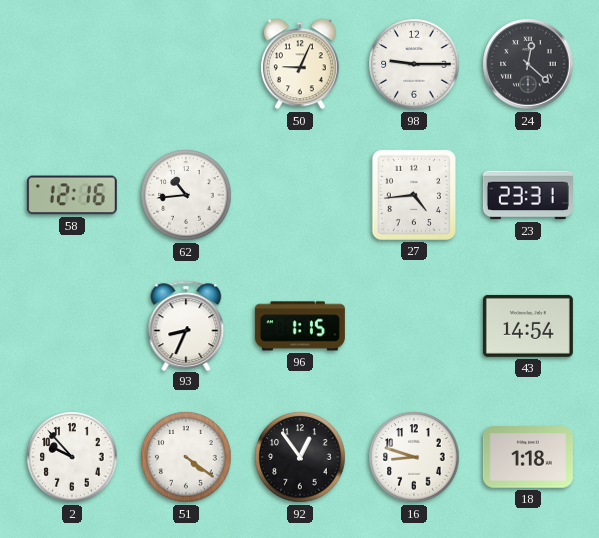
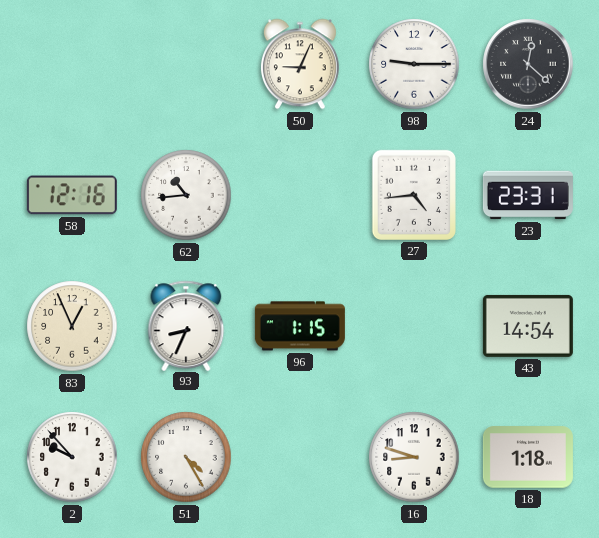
83: none -> 12:56
51: 4:21 -> 4:25
92: 12:54 -> none
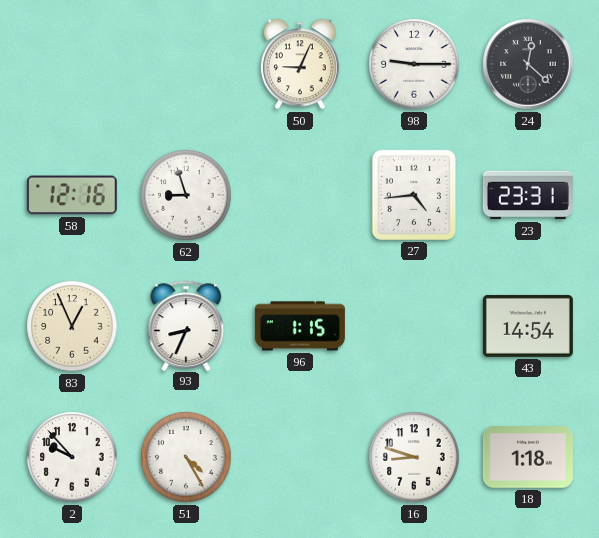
62: 10:44 -> 8:57
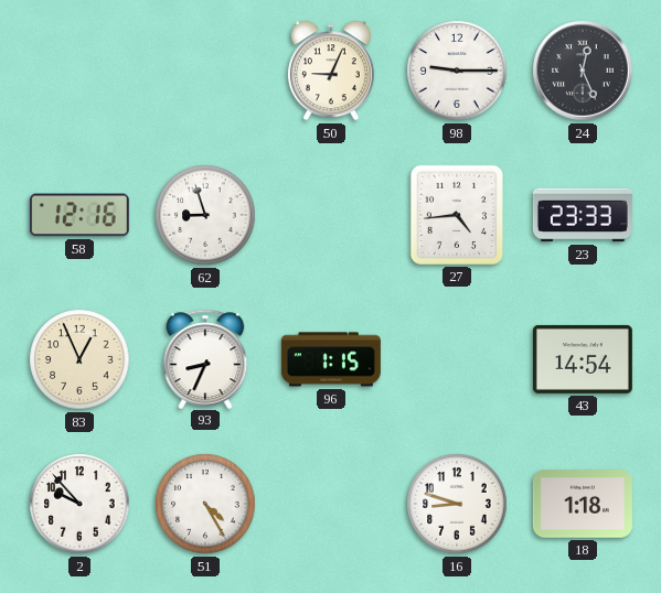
24: 12:22 -> 12:26
23: 23:31 -> 23:33
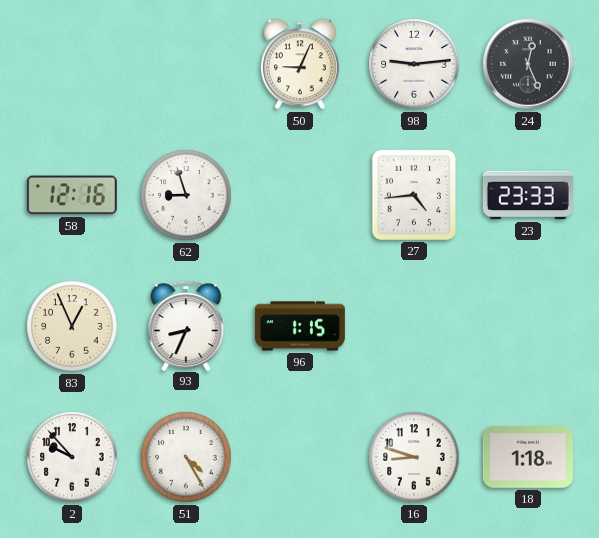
98: 9:15 -> 9:14
43: 14:54 -> none
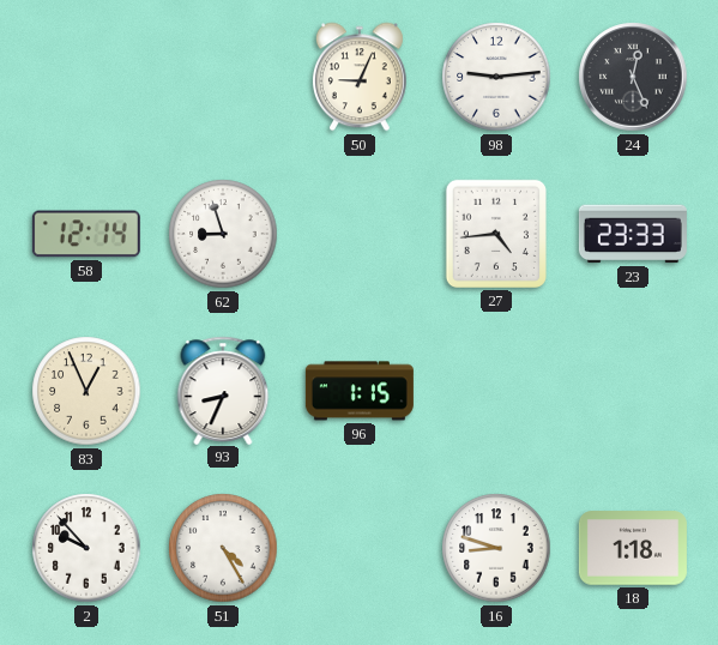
58: 12:16 -> 12:14
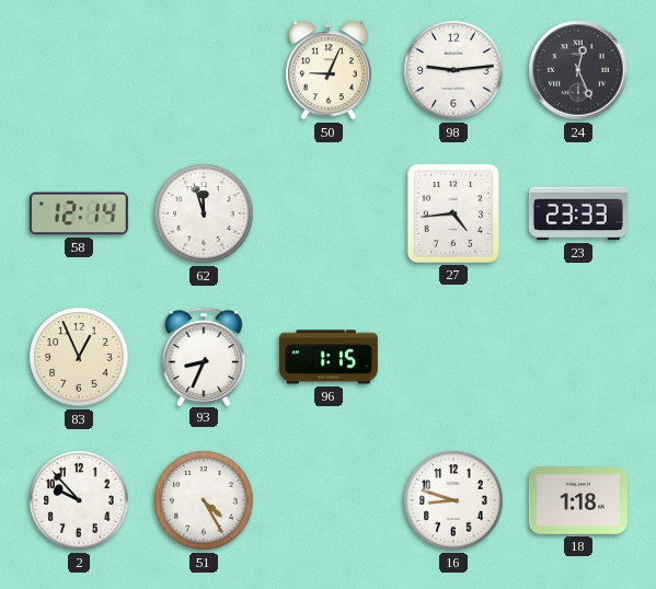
62: 8:57 -> 11:57
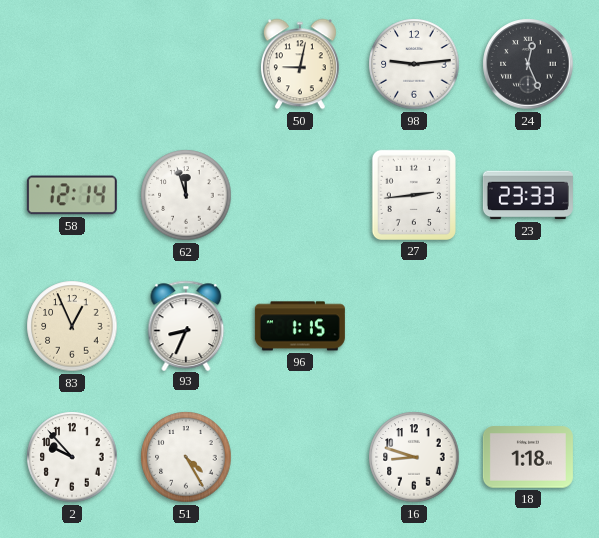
50: 9:04 -> 9:02
27: 4:44 -> 2:44
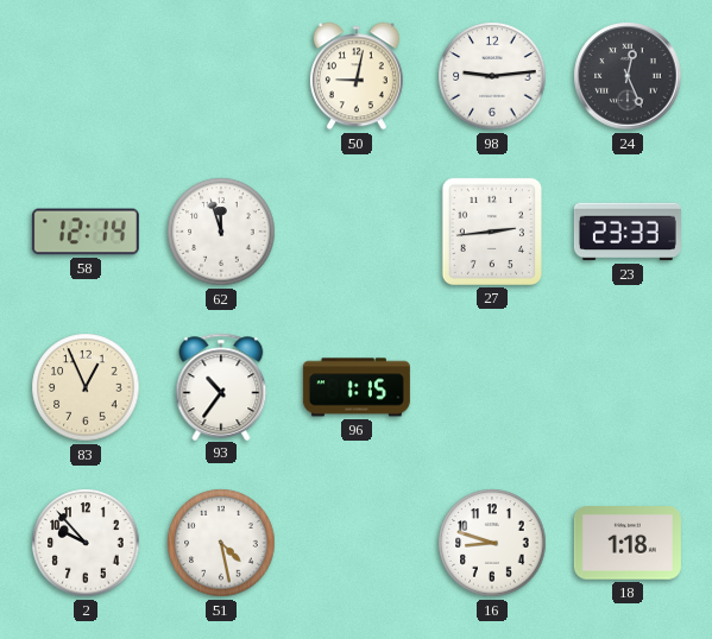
93: 8:34 -> 10:36
51: 4:25 -> 4:28
